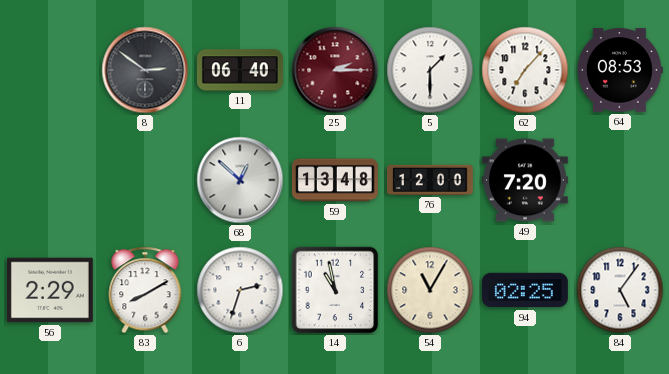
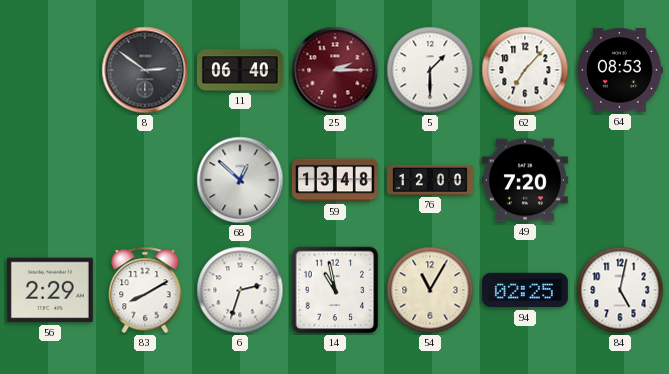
84: 5:06 -> 5:02
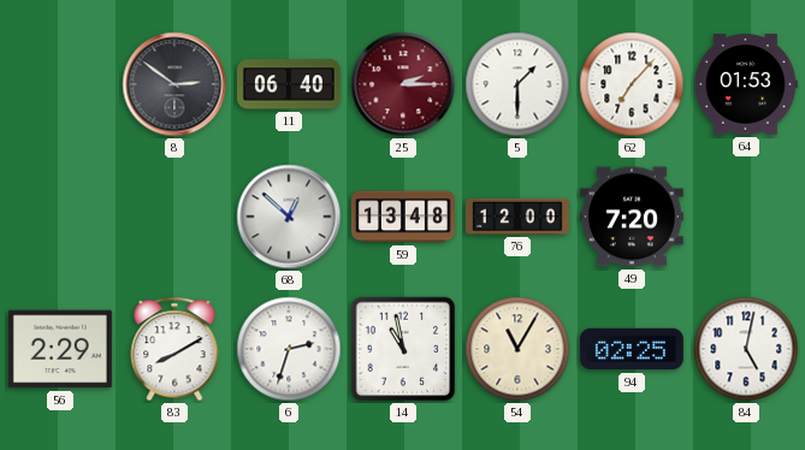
64: 08:53 -> 01:53
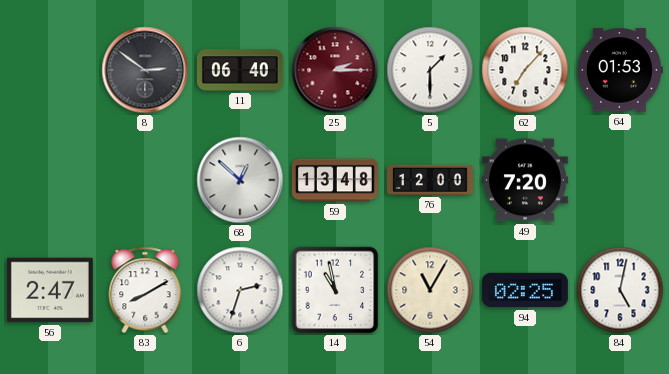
56: 2:29 -> 2:47
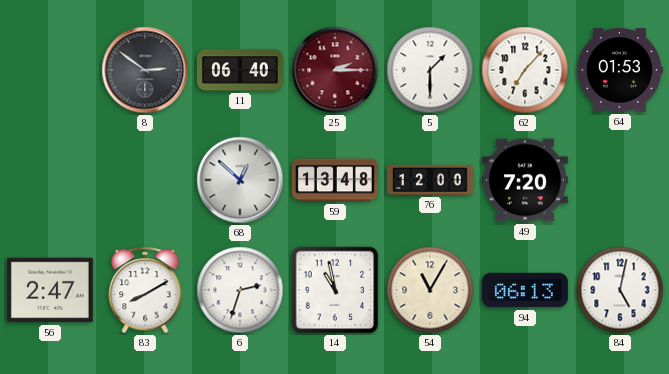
94: 02:25 -> 06:13
